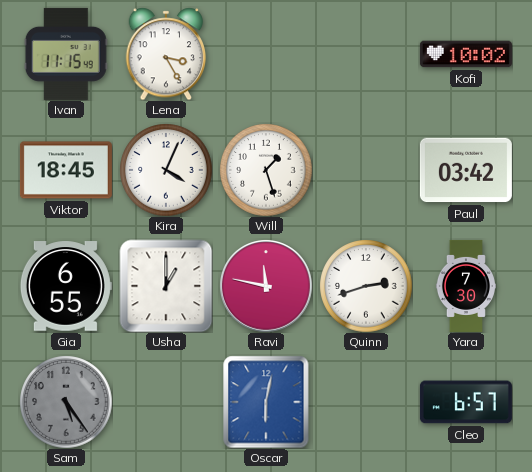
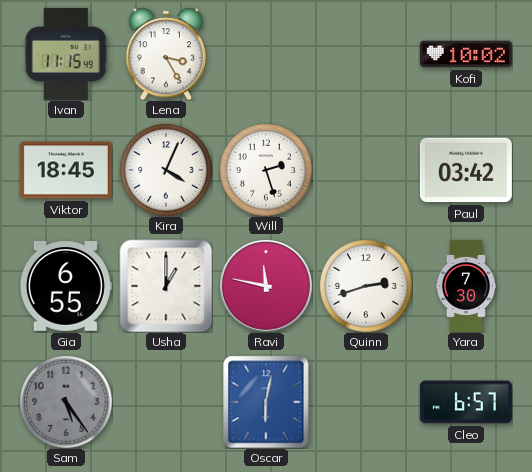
Will: 1:27 -> 2:27
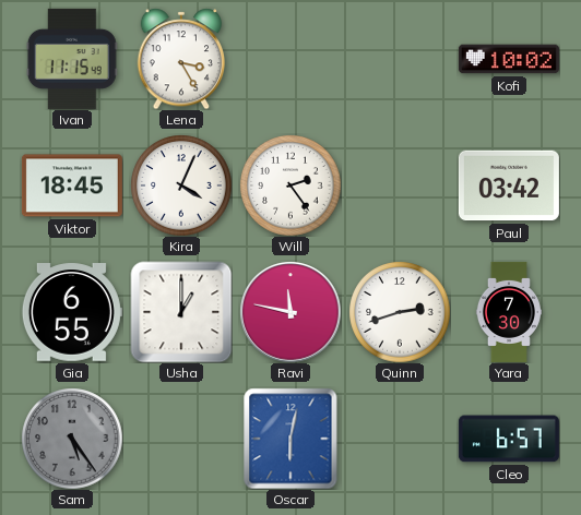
Will: 2:27 -> 2:24
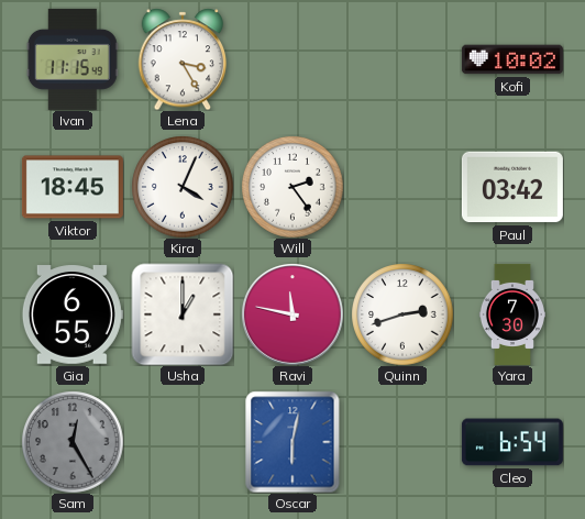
Sam: 5:24 -> 12:25
Cleo: 6:57 -> 6:54
